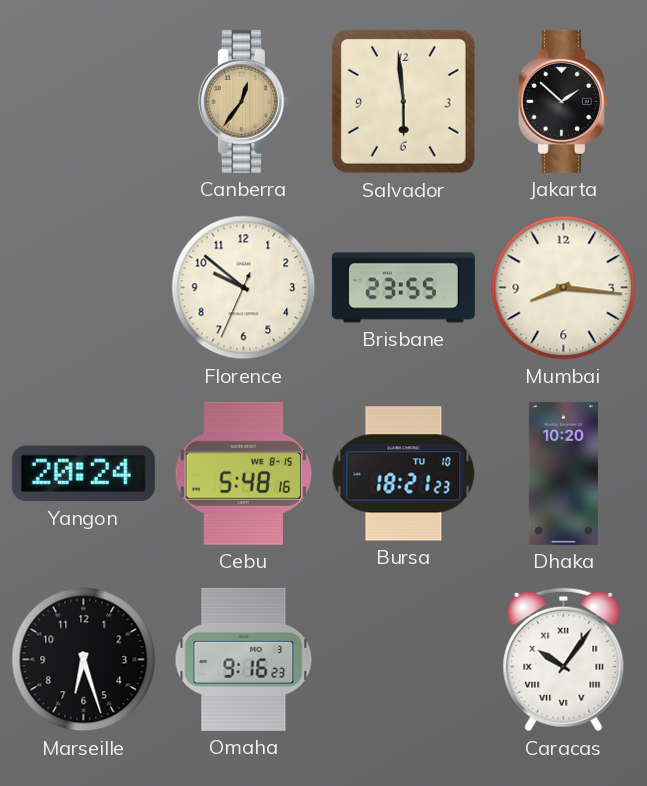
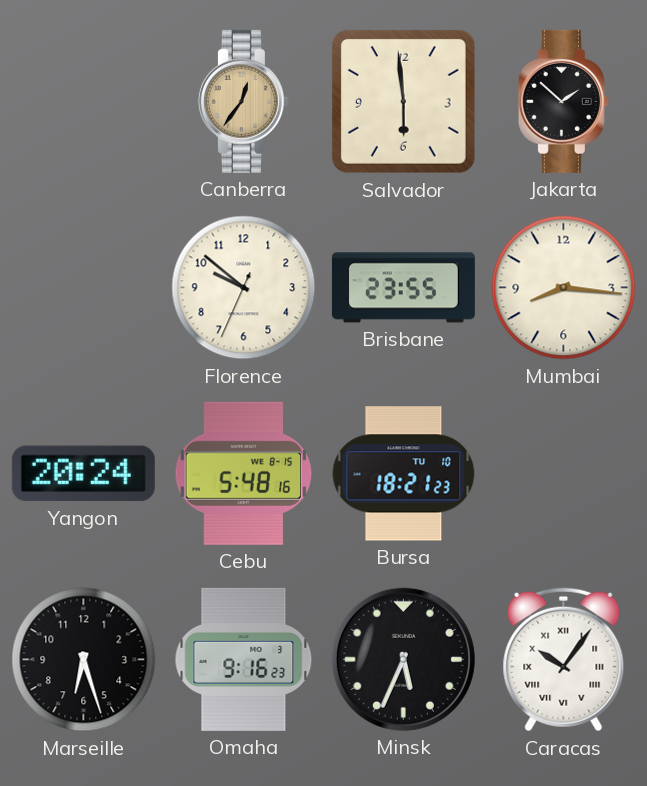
Dhaka: 10:20 -> none
Minsk: none -> 5:34
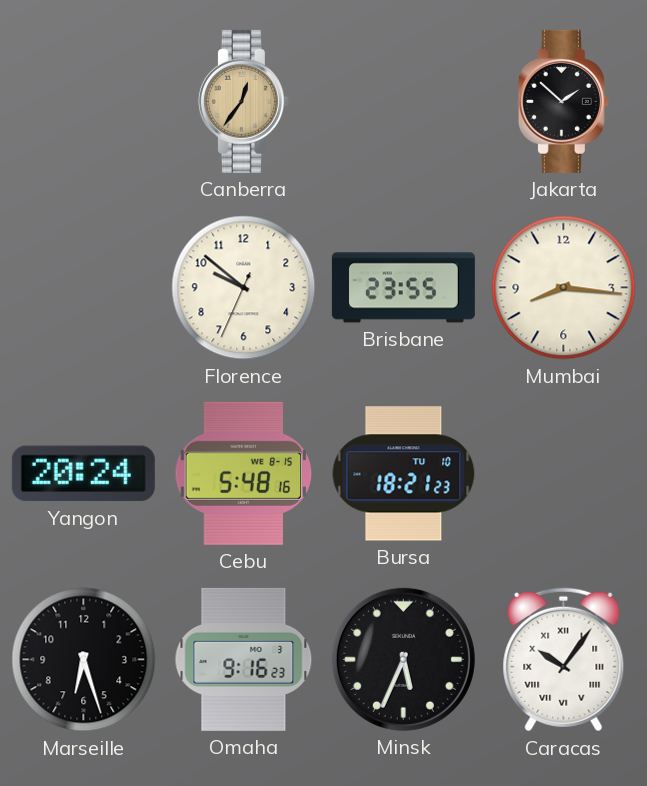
Salvador: 5:59 -> none
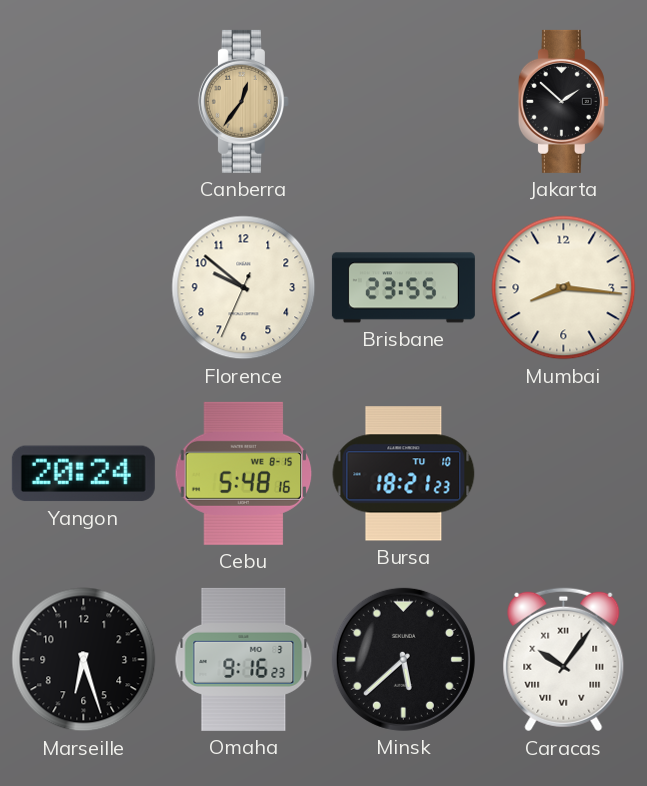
Minsk: 5:34 -> 5:38
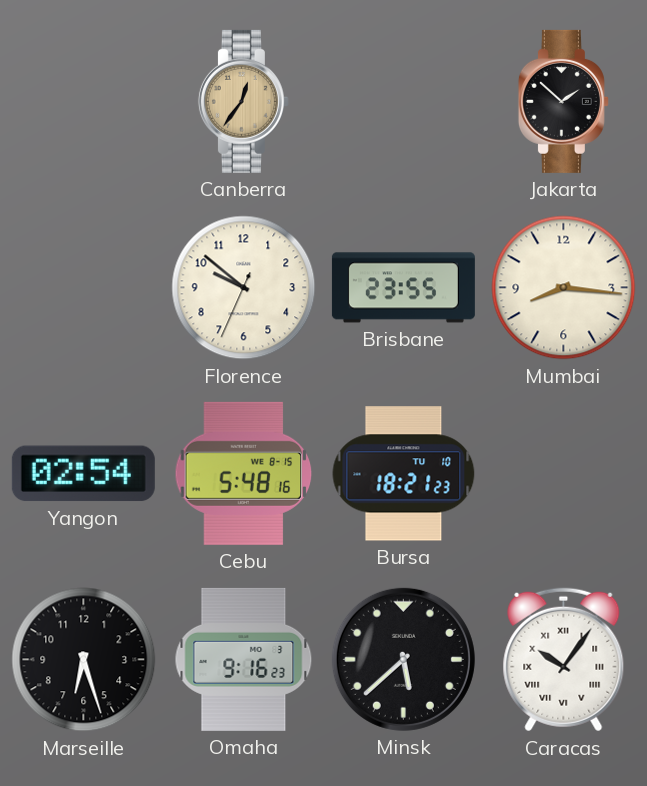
Yangon: 20:24 -> 02:54
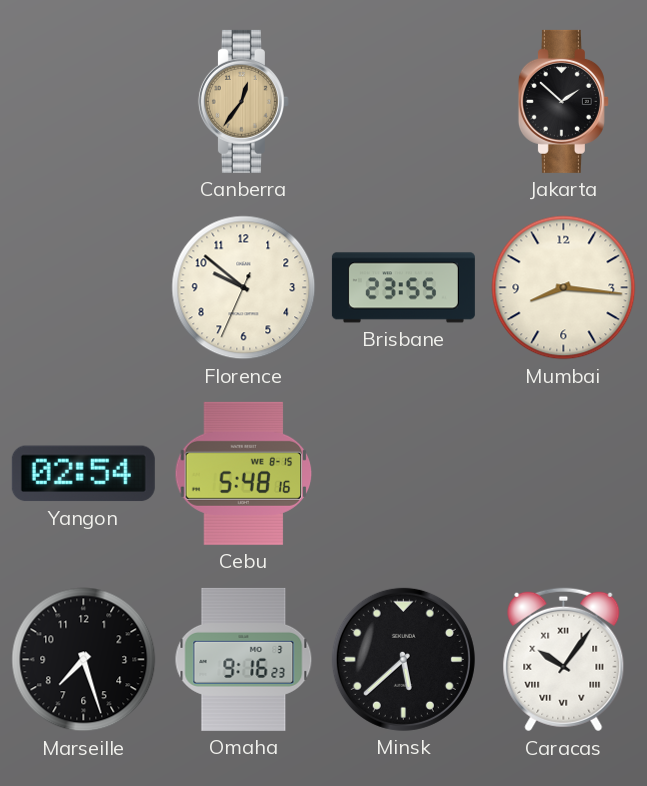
Bursa: 18:21 -> none
Marseille: 6:27 -> 7:27
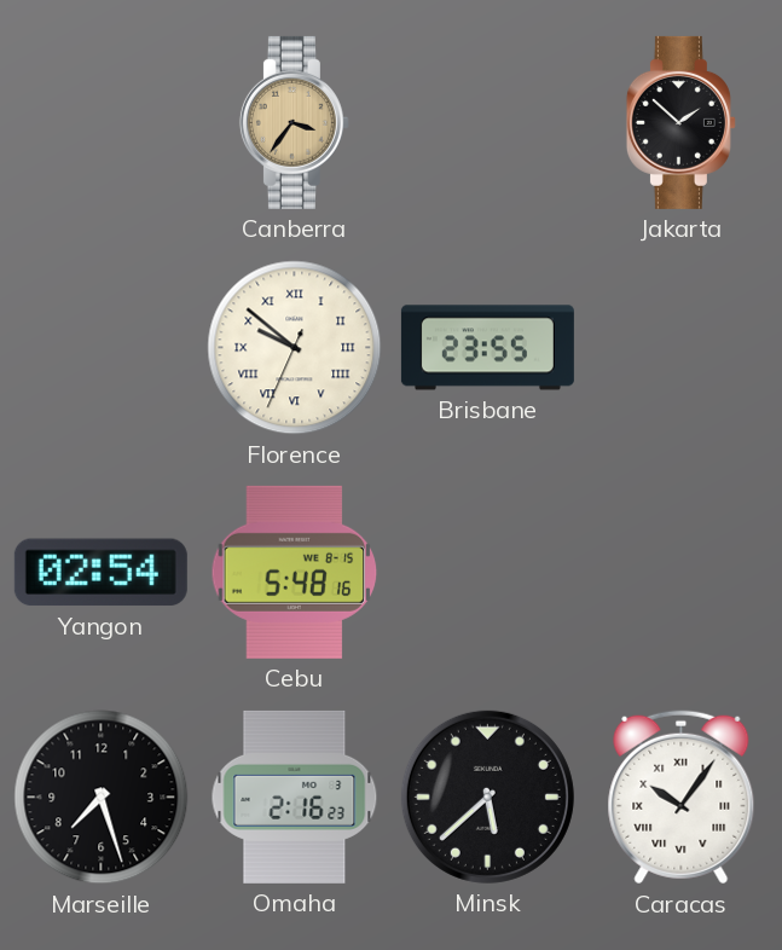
Canberra: 12:36 -> 3:36
Florence numerals: Arabic -> Roman
Mumbai: 8:16 -> none
Omaha: 9:16 -> 2:16
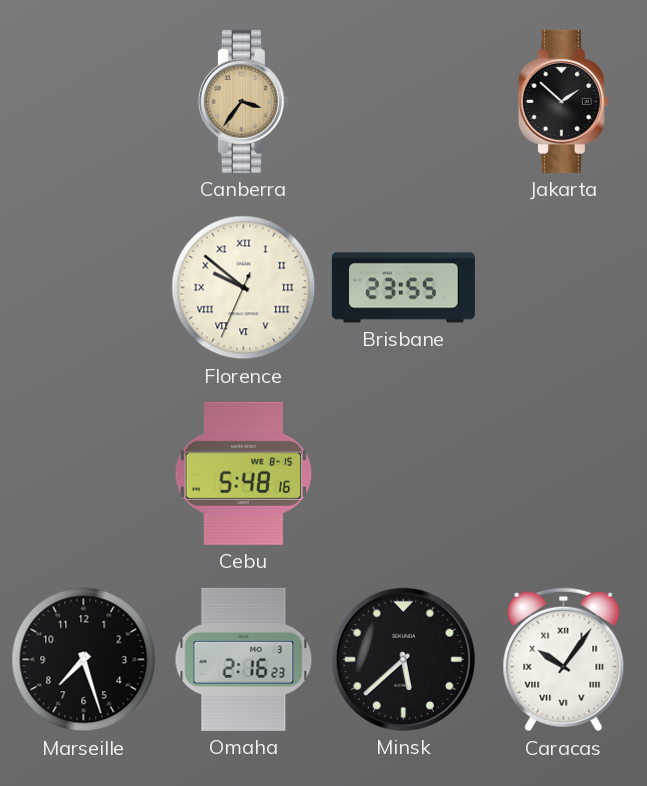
Yangon: 02:54 -> none
